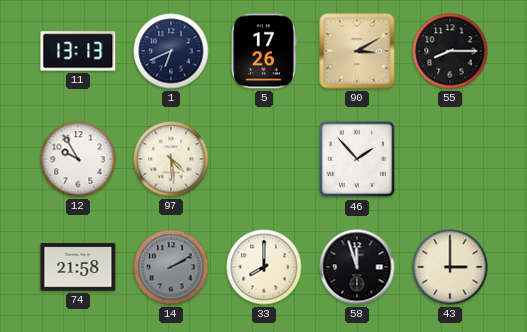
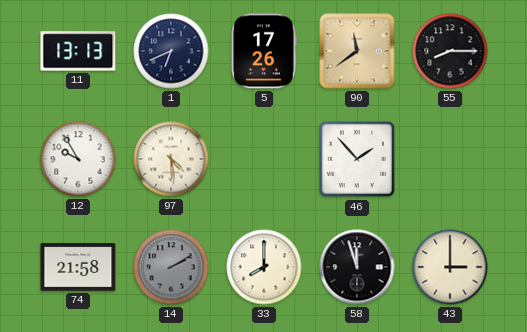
90: 3:10 -> 11:39
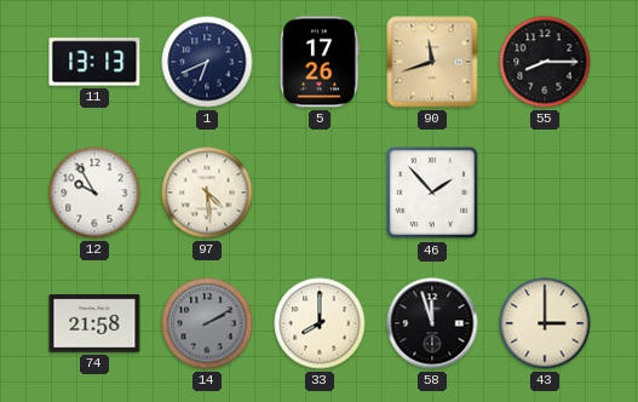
90: 11:39 -> 11:42
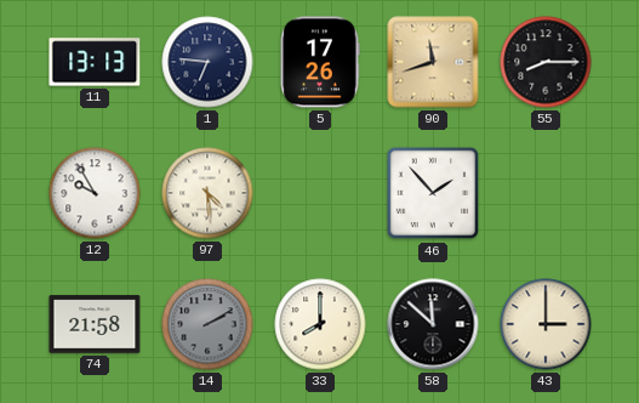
1: 6:41 -> 6:46
58: 11:57 -> 11:52
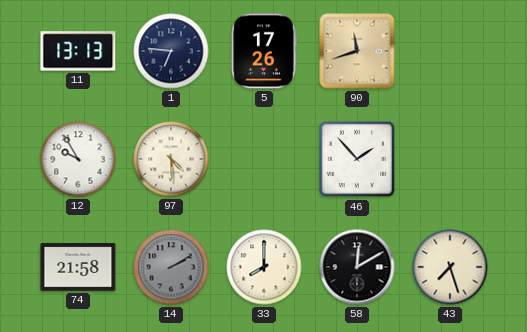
55: 8:15 -> none
58: 11:52 -> 12:10
43: 3:00 -> 7:27
